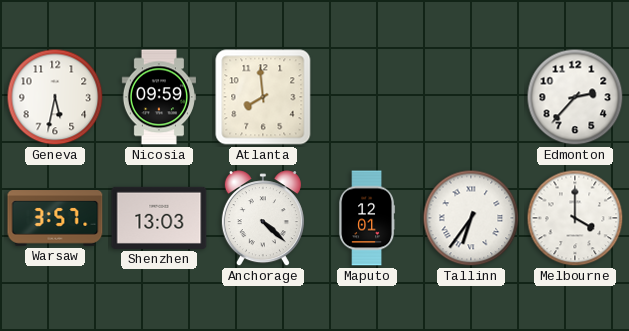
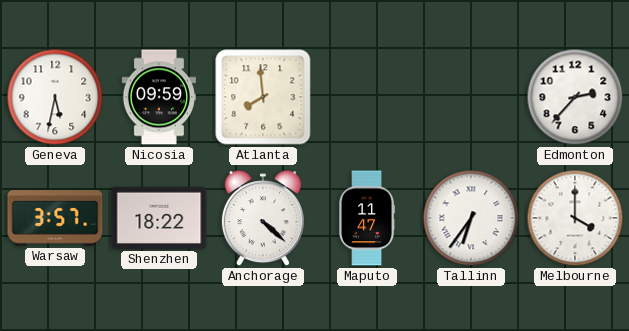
Shenzhen: 13:03 -> 18:22
Maputo: 12:01 -> 11:47
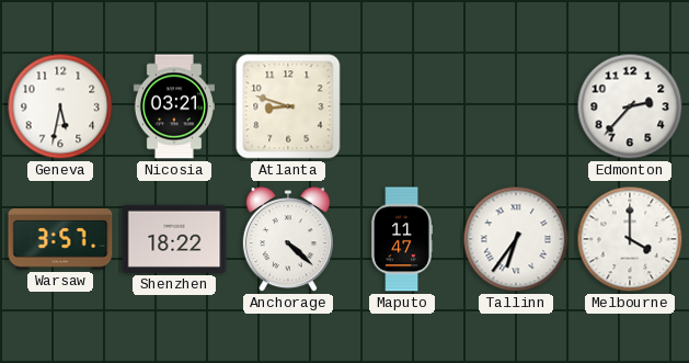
Nicosia: 09:59 -> 03:21
Atlanta: 7:59 -> 8:48
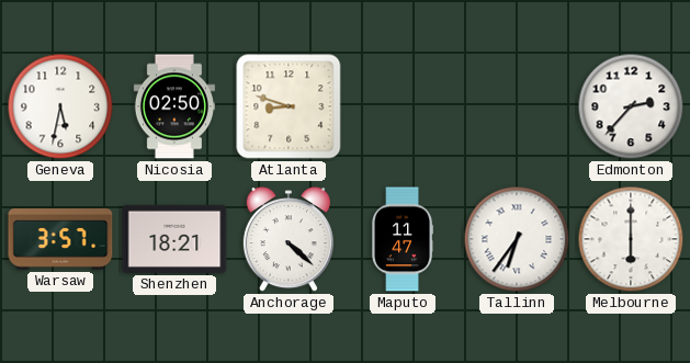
Nicosia: 03:21 -> 02:50
Shenzhen: 18:22 -> 18:21
Melbourne: 4:00 -> 6:00
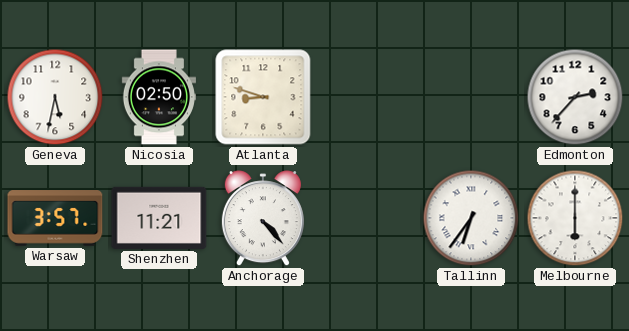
Shenzhen: 18:21 -> 11:21
Anchorage: 4:22 -> 4:23
Maputo: 11:47 -> none
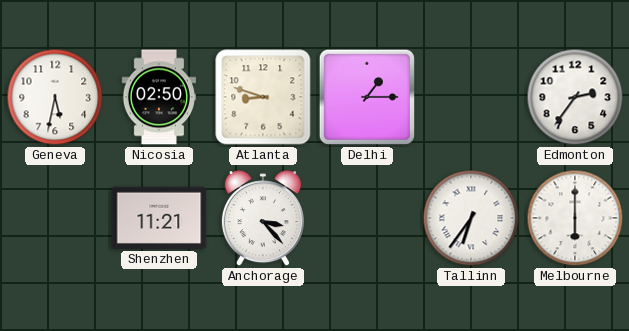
Delhi: none -> 1:15
Edmonton: 2:37 -> 2:36
Warsaw: 3:57 -> none
Anchorage: 4:23 -> 3:23
